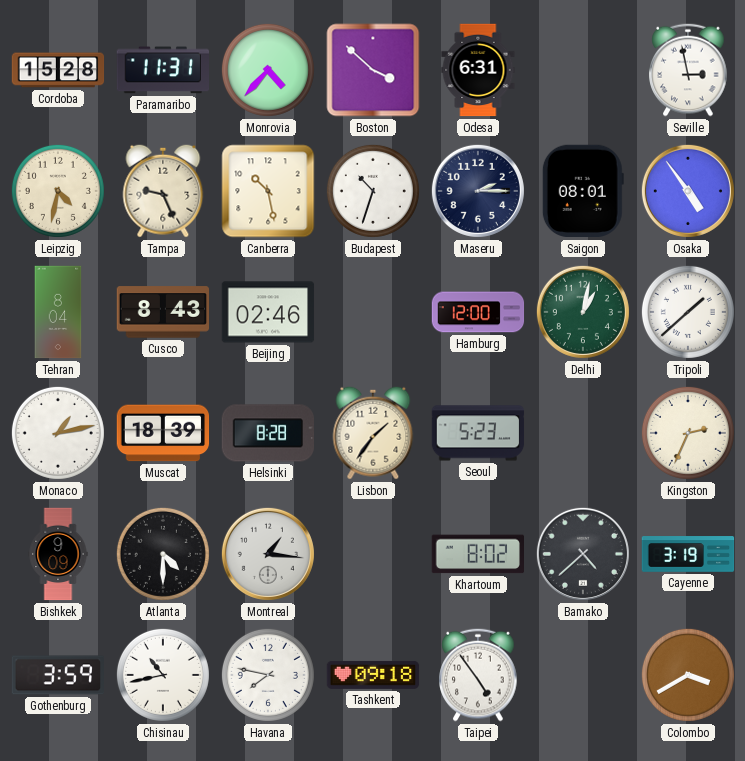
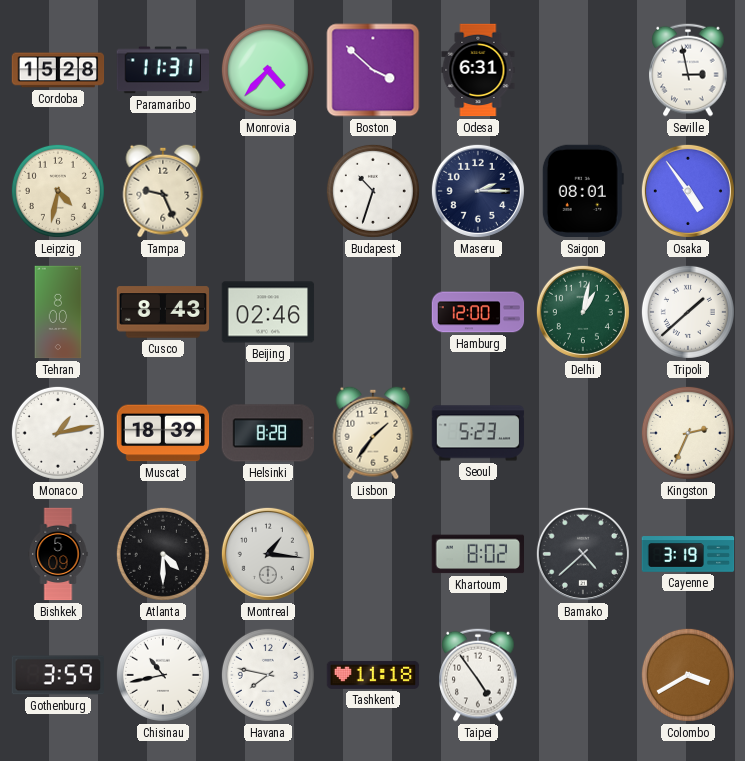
Canberra: 10:28 -> none
Tehran: 8:04 -> 8:00
Bishkek: 9:09 -> 5:09
Tashkent: 09:18 -> 11:18
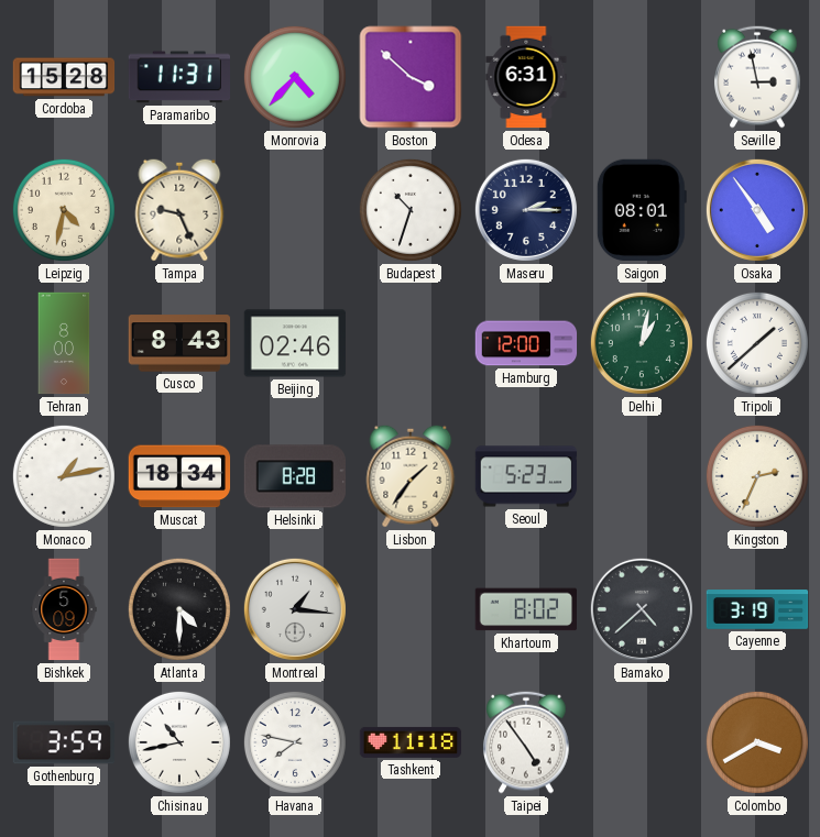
Muscat: 18:39 -> 18:34
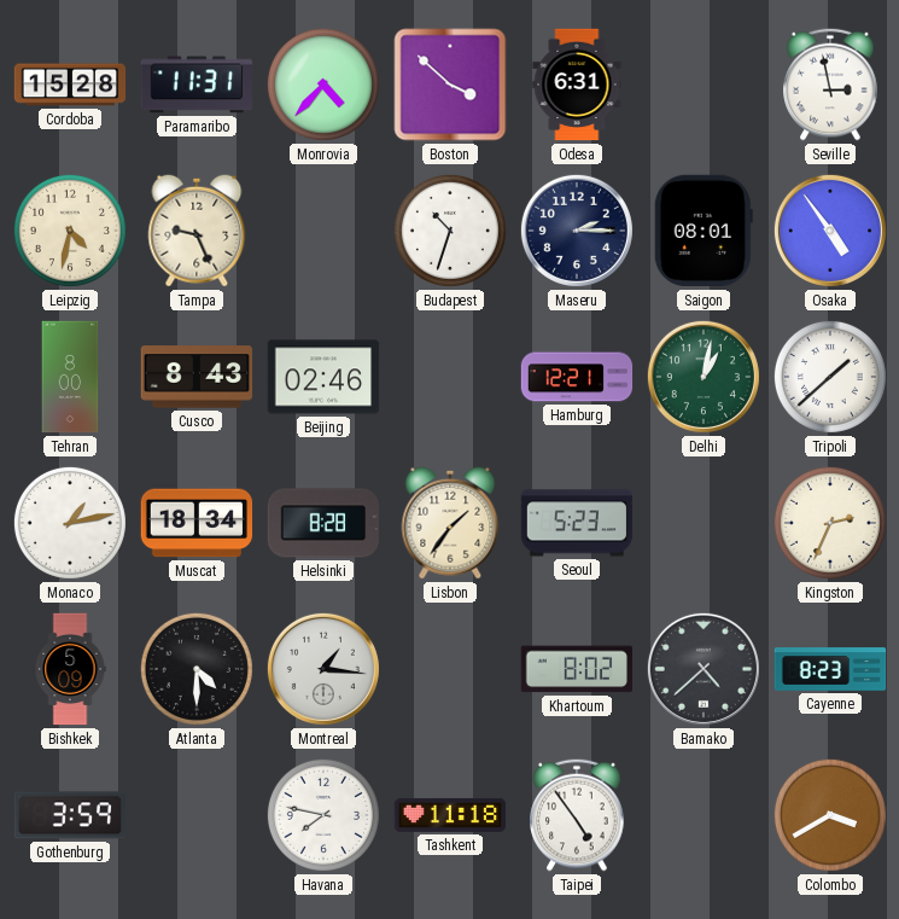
Hamburg: 12:00 -> 12:21
Cayenne: 3:19 -> 8:23
Chisinau: 10:43 -> none
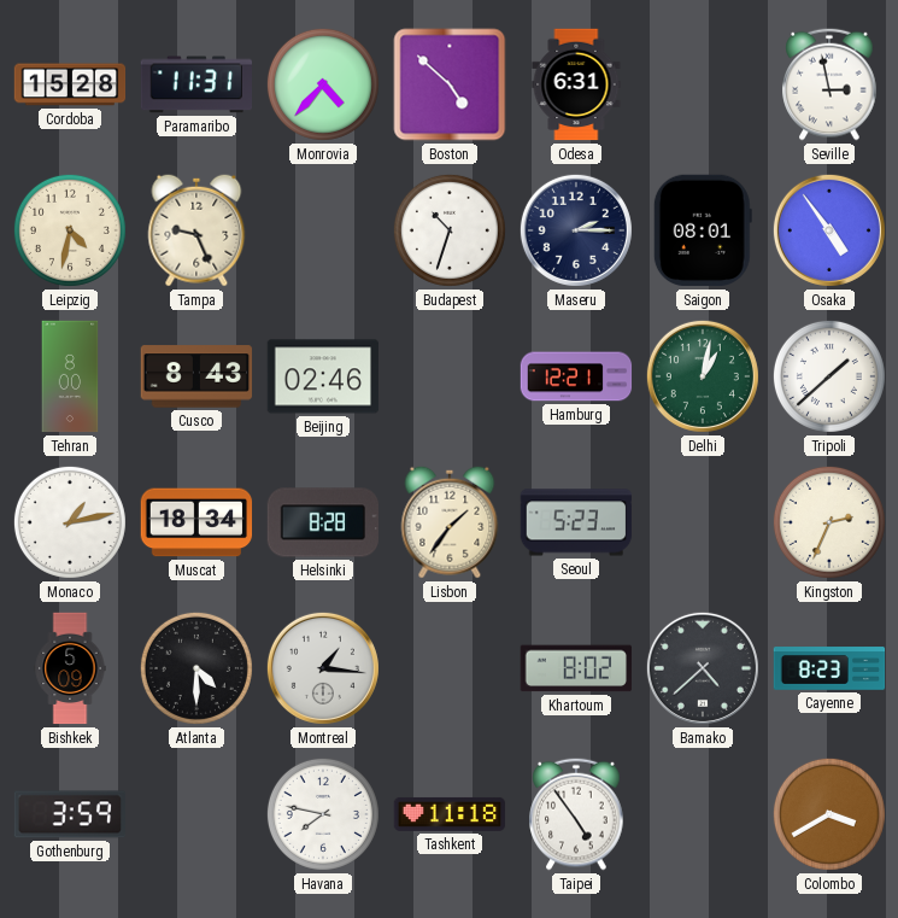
Boston: 3:52 -> 4:52
